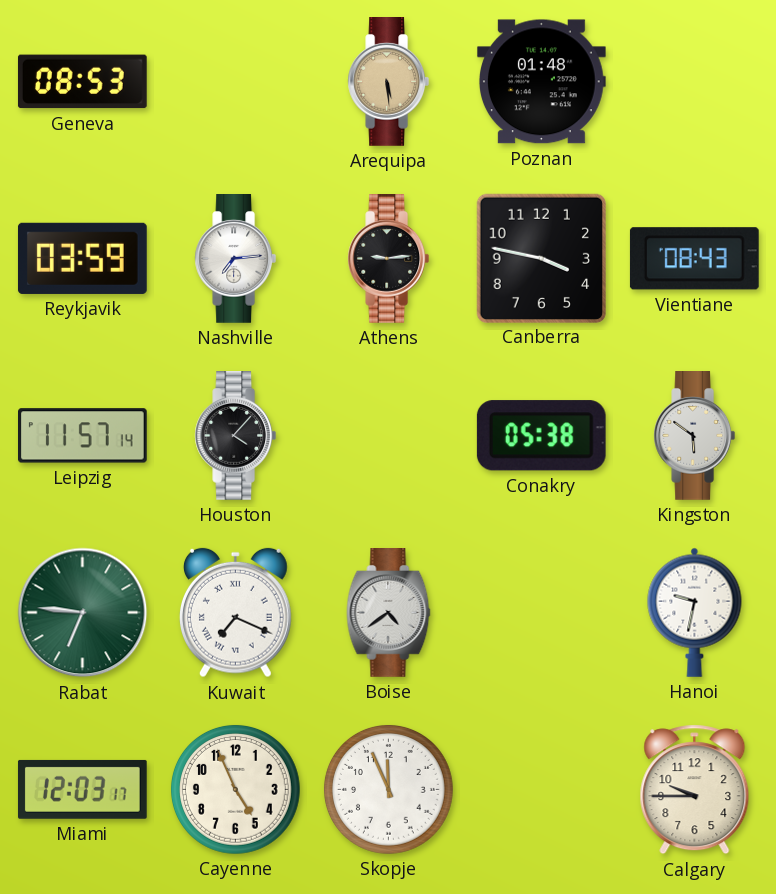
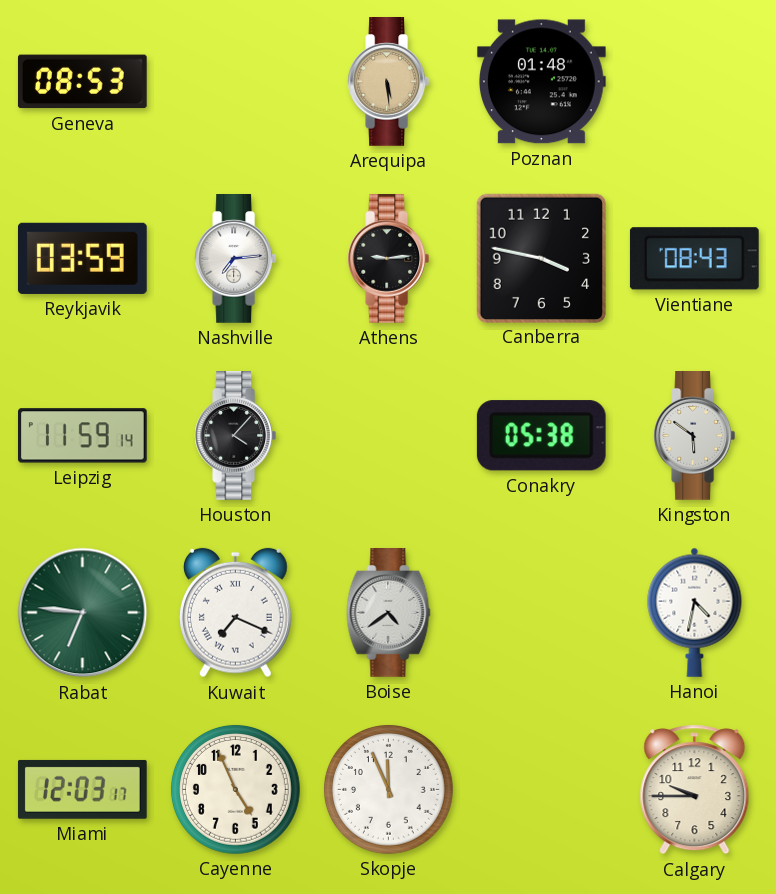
Leipzig: 11:57 -> 11:59
Hanoi: 9:32 -> 4:32
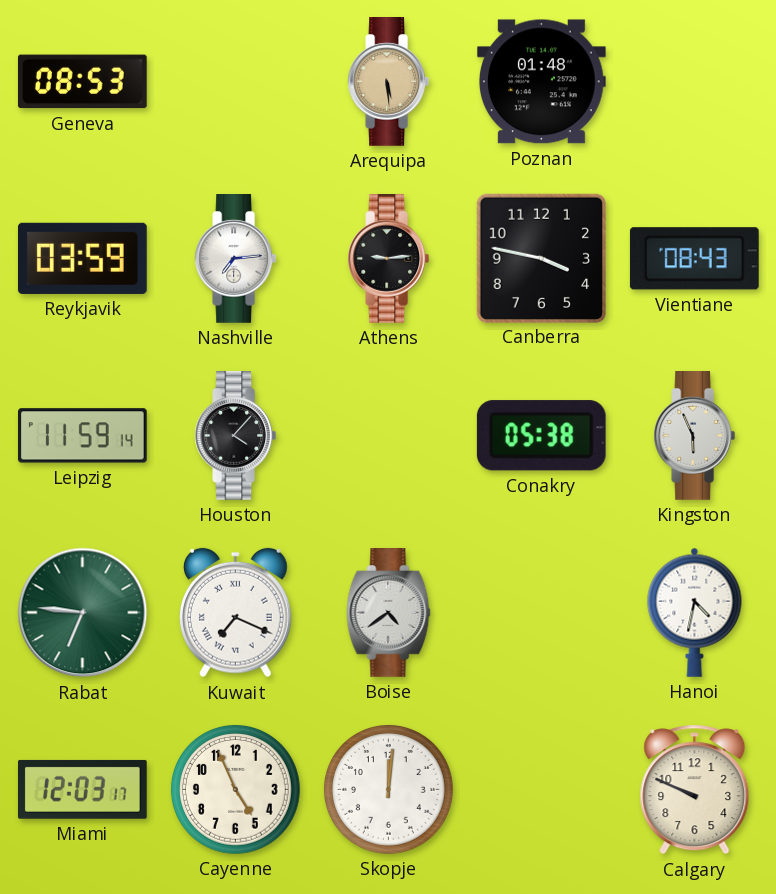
Kingston: 5:51 -> 5:56
Skopje: 11:56 -> 12:01
Calgary: 9:45 -> 9:49
